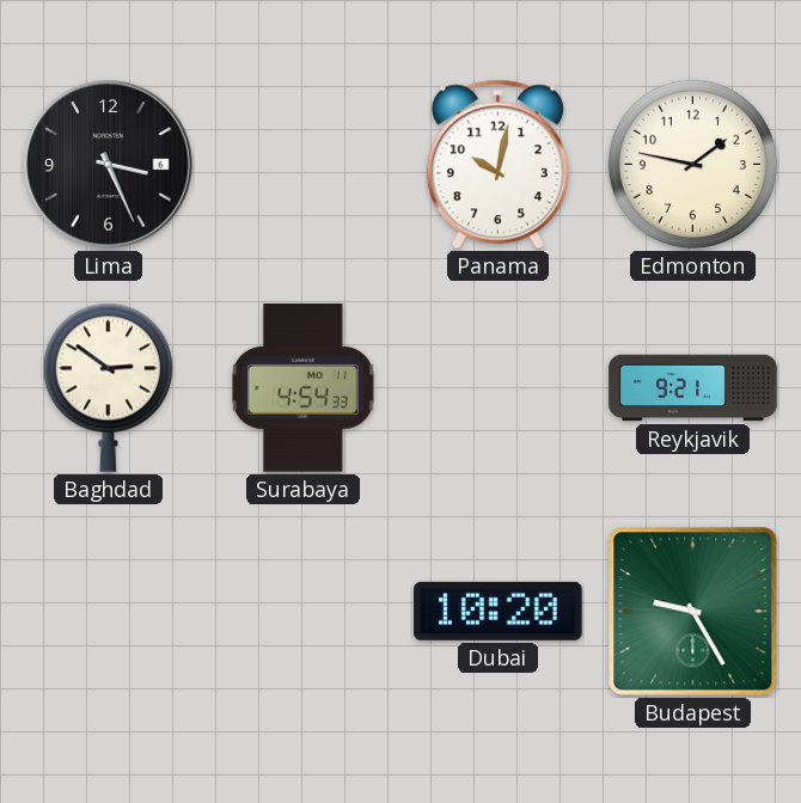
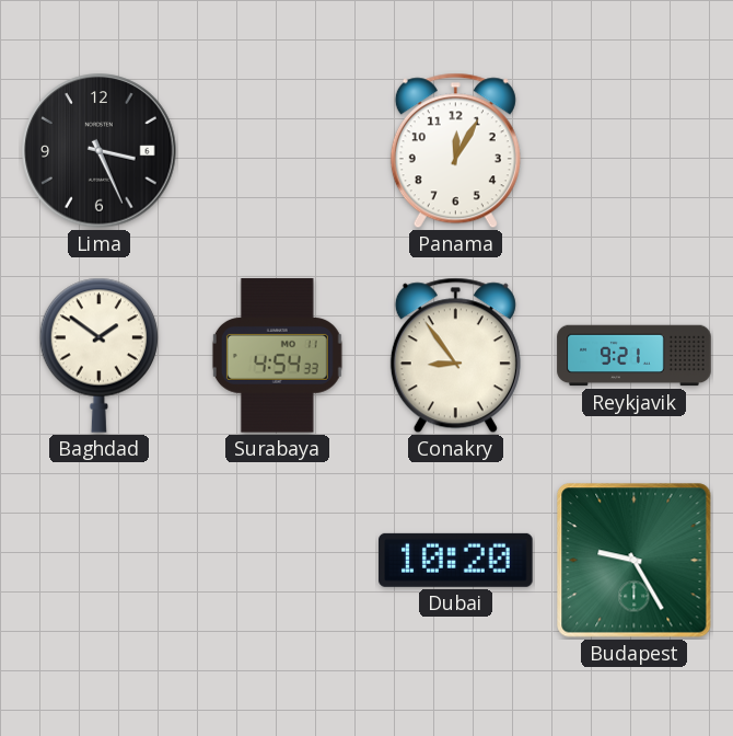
Panama: 10:02 -> 12:05
Edmonton: 1:47 -> none
Baghdad: 2:51 -> 1:51
Conakry: none -> 8:54
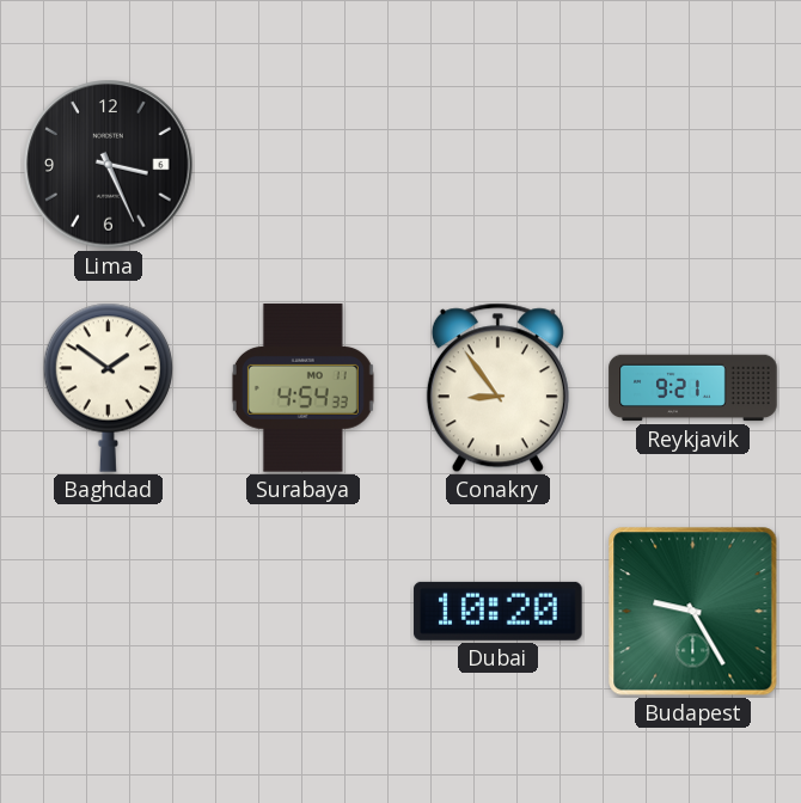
Panama: 12:05 -> none
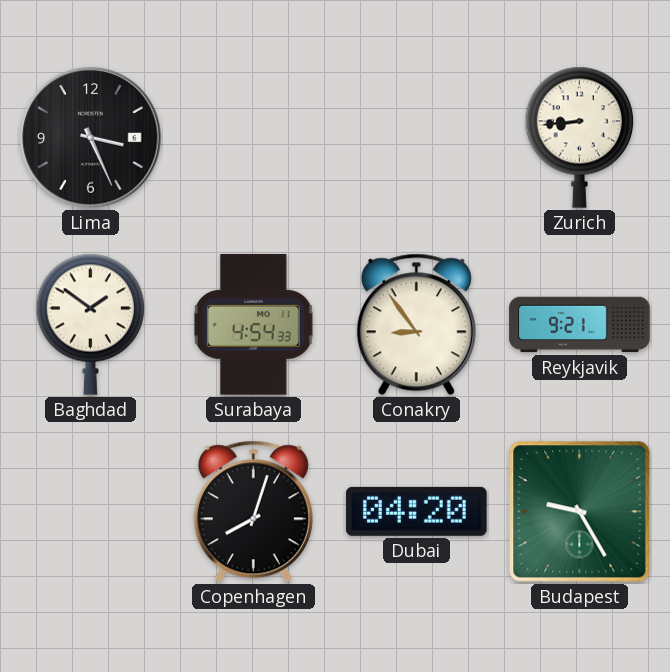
Zurich: none -> 8:44
Copenhagen: none -> 8:03
Dubai: 10:20 -> 04:20
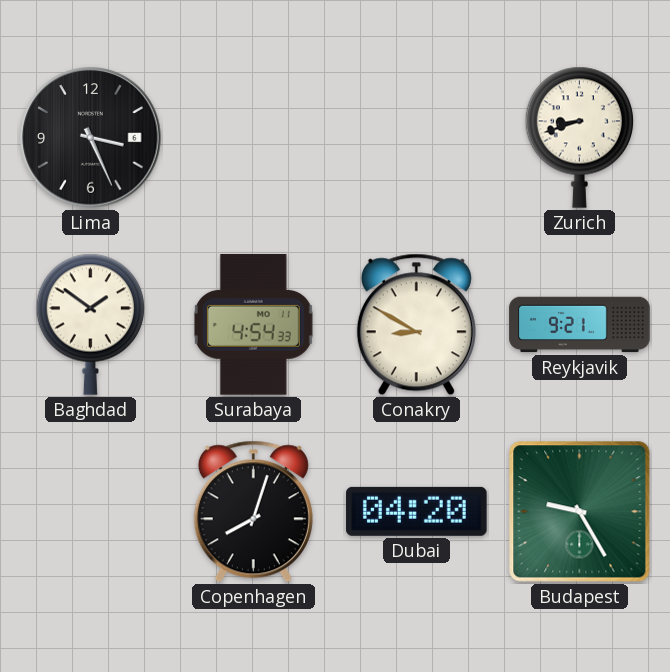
Zurich: 8:44 -> 8:42
Conakry: 8:54 -> 8:50
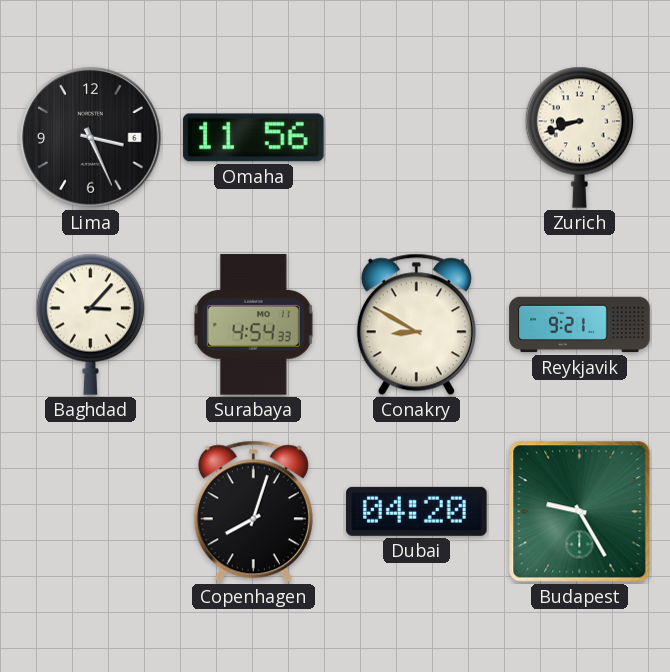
Omaha: none -> 11:56
Baghdad: 1:51 -> 3:07
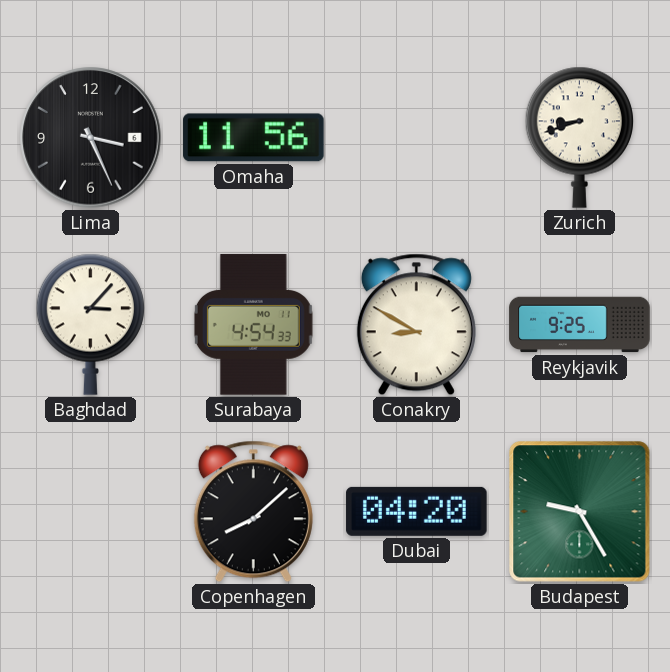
Reykjavik: 9:21 -> 9:25
Copenhagen: 8:03 -> 8:08
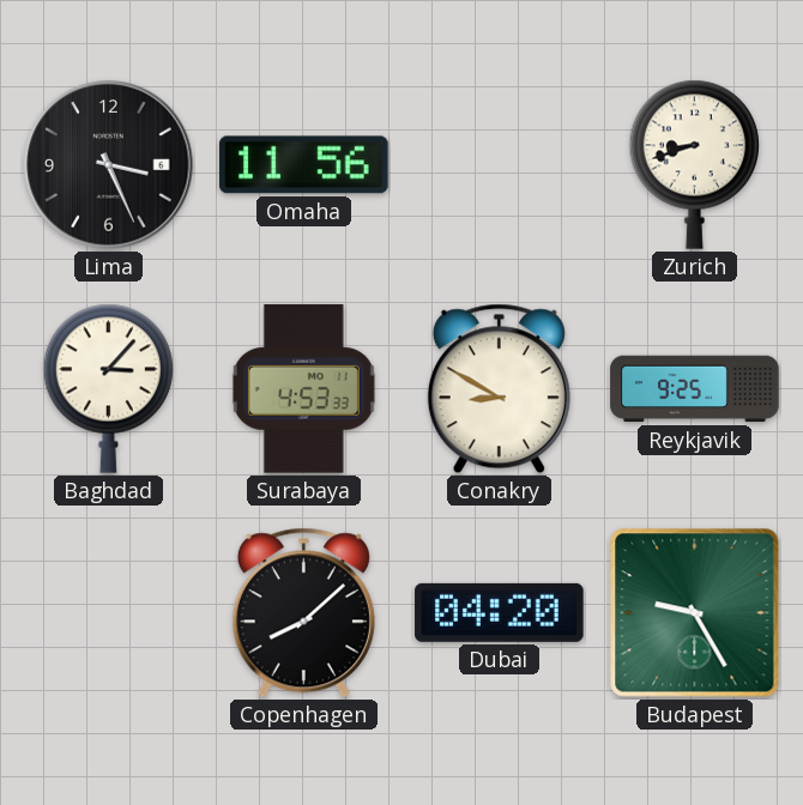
Surabaya: 4:54 -> 4:53
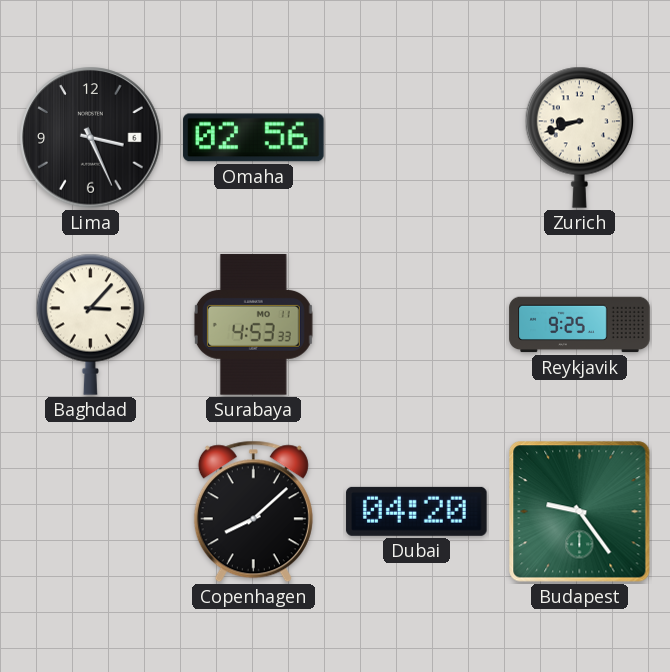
Omaha: 11:56 -> 02:56
Conakry: 8:50 -> none
Budapest: 9:25 -> 9:24
